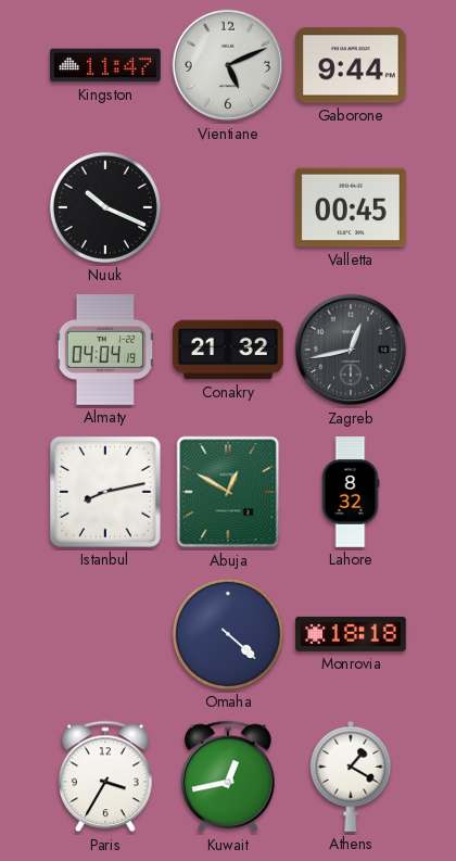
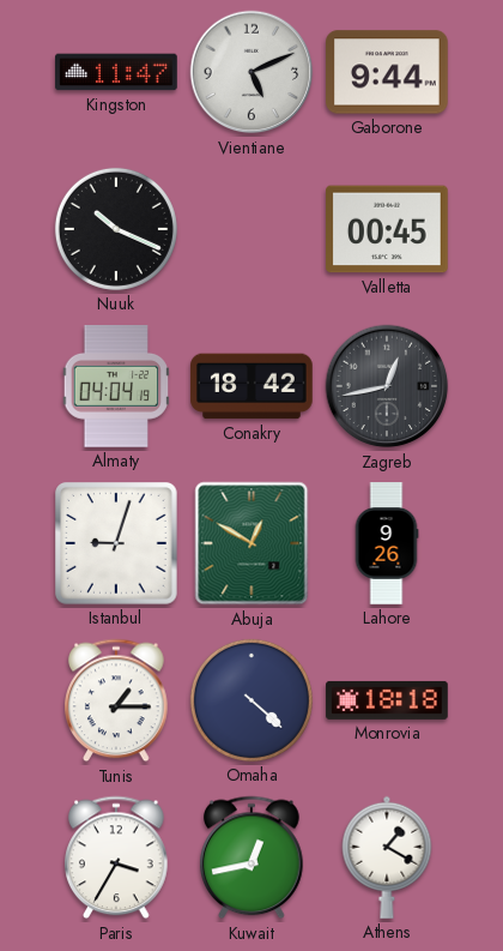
Conakry: 21:32 -> 18:42
Istanbul: 8:13 -> 9:03
Lahore: 8:32 -> 9:26
Tunis: none -> 1:15
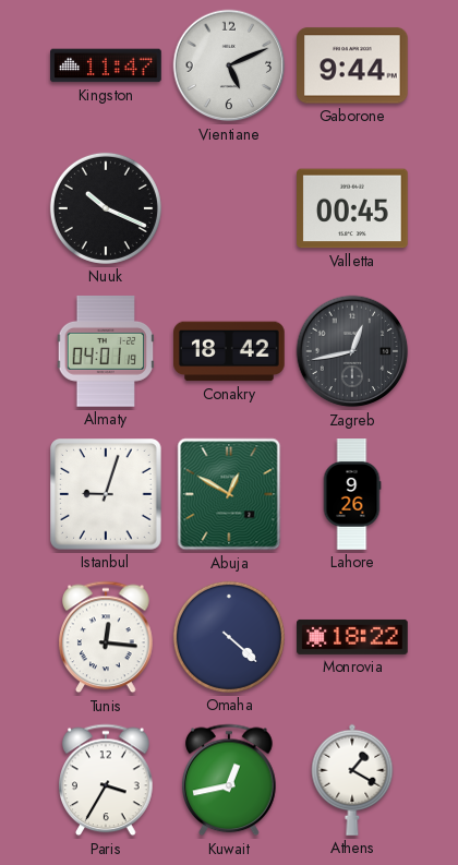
Almaty: 04:04 -> 04:01
Tunis: 1:15 -> 12:16
Monrovia: 18:18 -> 18:22
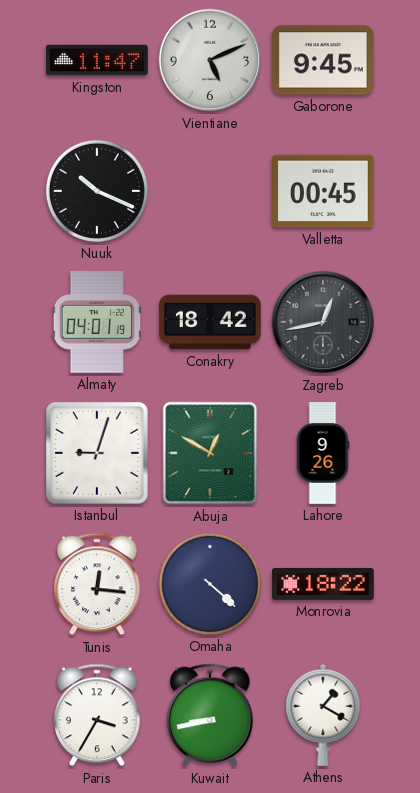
Gaborone: 9:44 -> 9:45
Kuwait: 12:43 -> 8:43
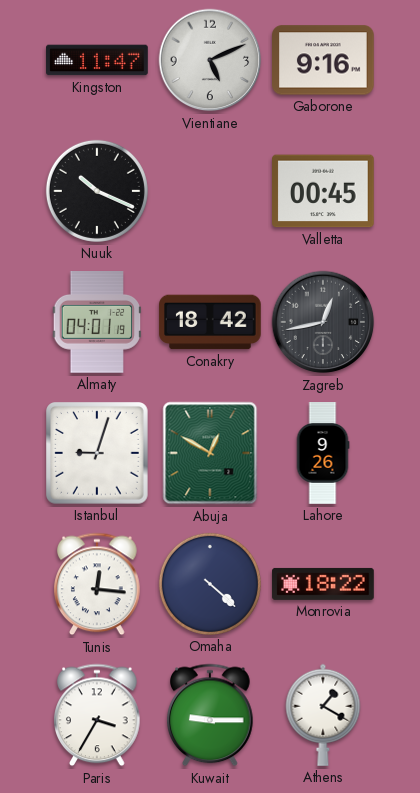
Gaborone: 9:45 -> 9:16
Kuwait: 8:43 -> 9:15
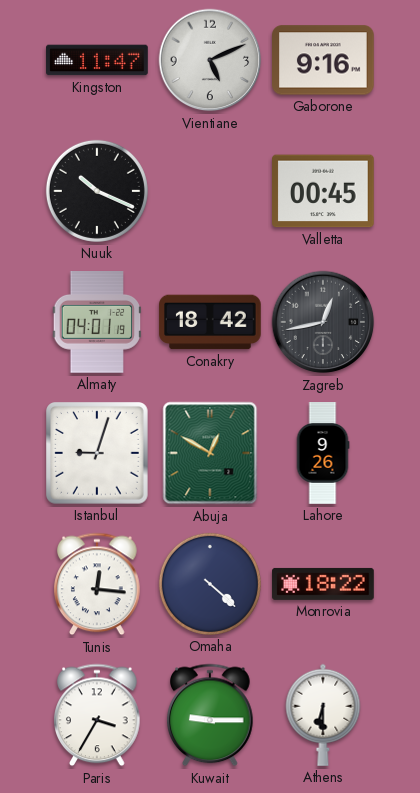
Athens: 1:20 -> 6:30
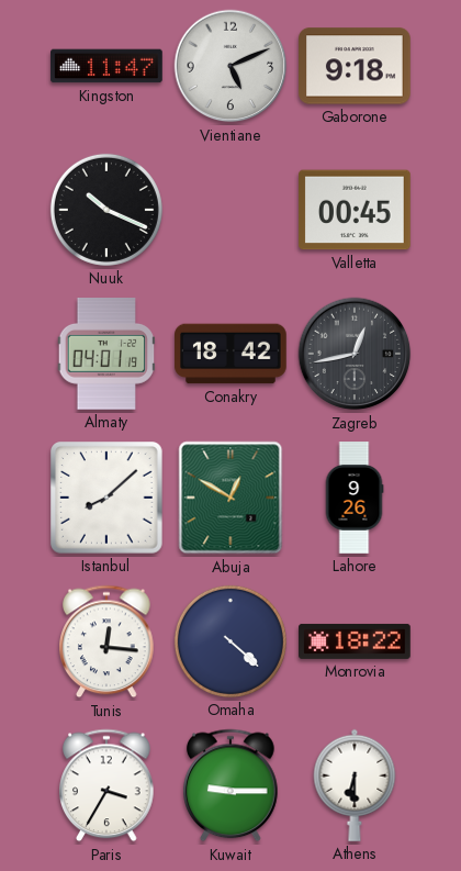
Gaborone: 9:16 -> 9:18
Istanbul: 9:03 -> 8:08
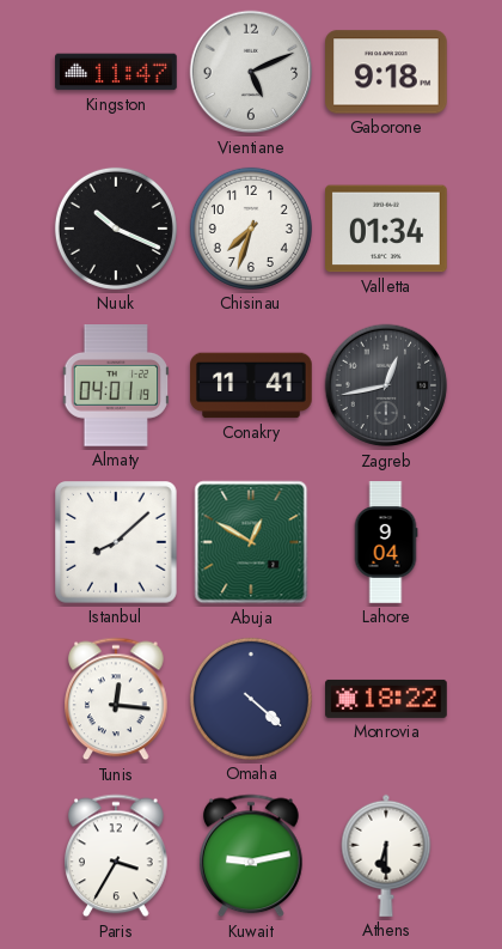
Chisinau: none -> 7:33
Valletta: 00:45 -> 01:34
Conakry: 18:42 -> 11:41
Lahore: 9:26 -> 9:04
Kuwait: 9:15 -> 9:13
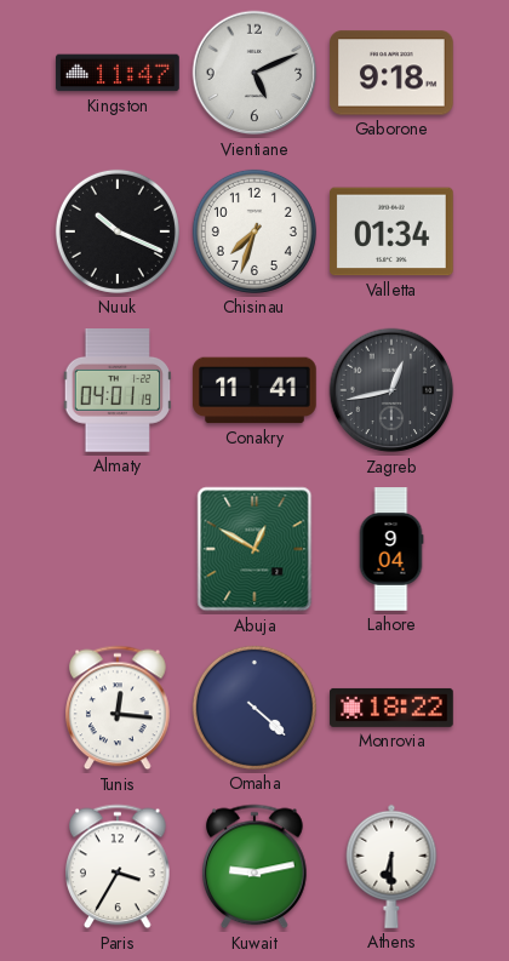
Istanbul: 8:08 -> none
